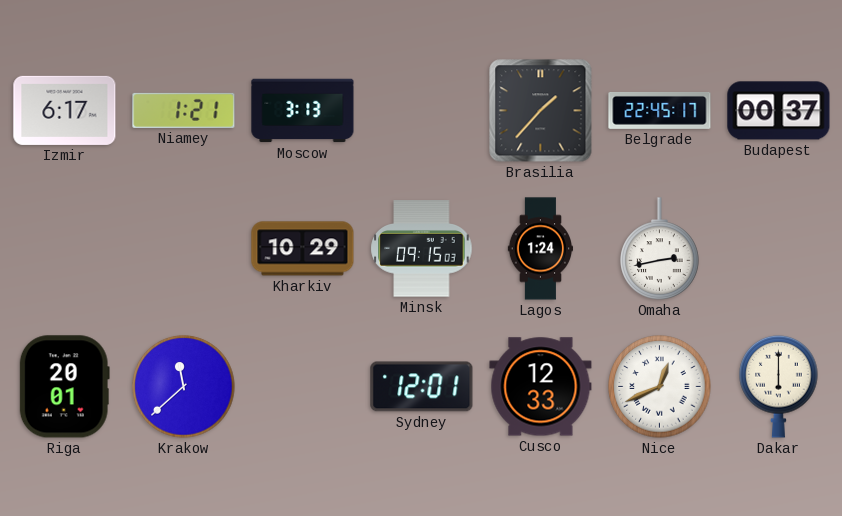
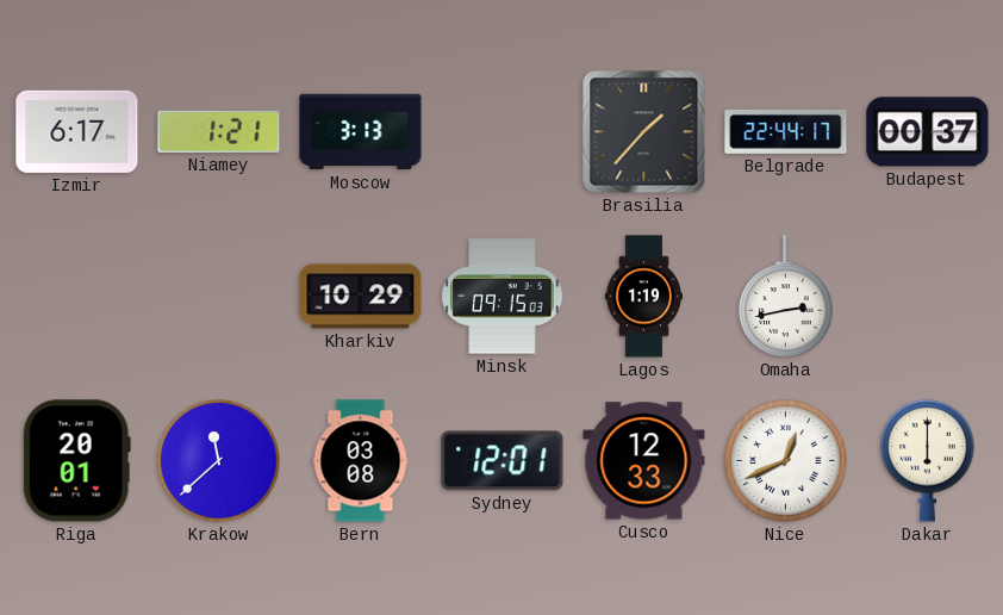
Belgrade: 22:45 -> 22:44
Lagos: 1:24 -> 1:19
Bern: none -> 03:08
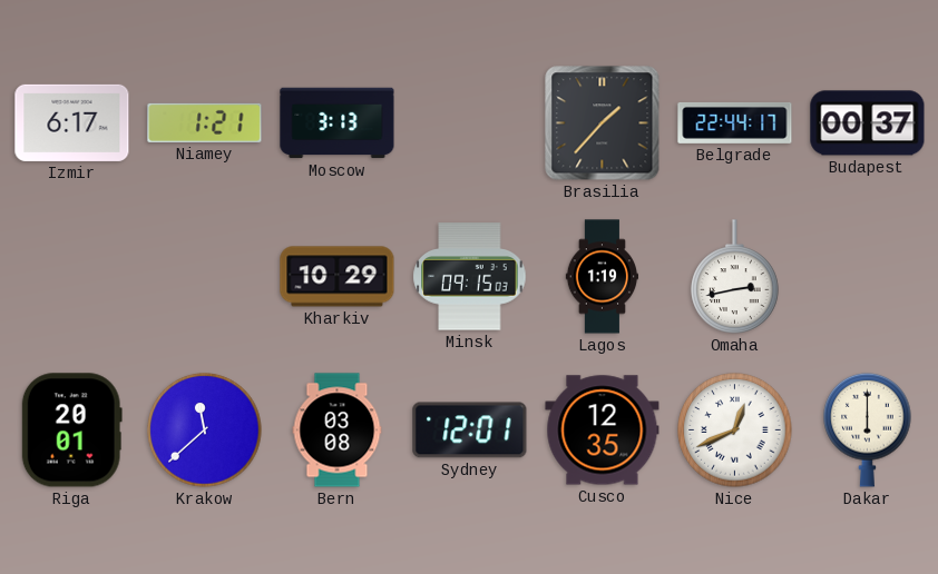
Cusco: 12:33 -> 12:35
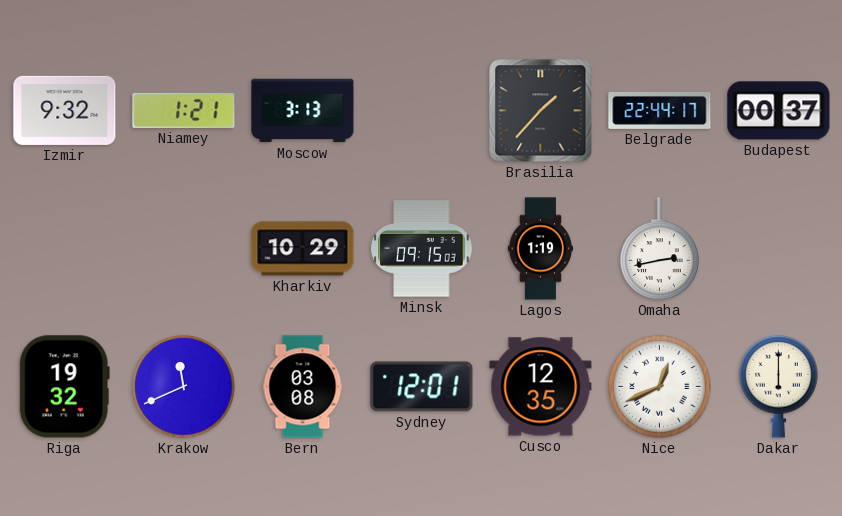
Izmir: 6:17 -> 9:32
Riga: 20:01 -> 19:32
Krakow: 11:38 -> 11:41
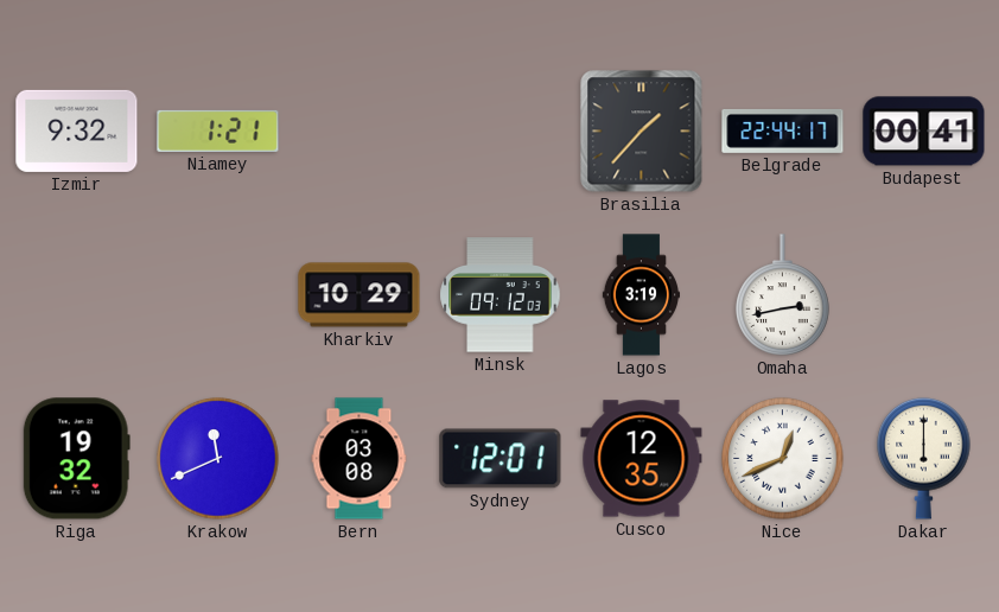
Moscow: 3:13 -> none
Budapest: 00:37 -> 00:41
Minsk: 09:15 -> 09:12
Lagos: 1:19 -> 3:19
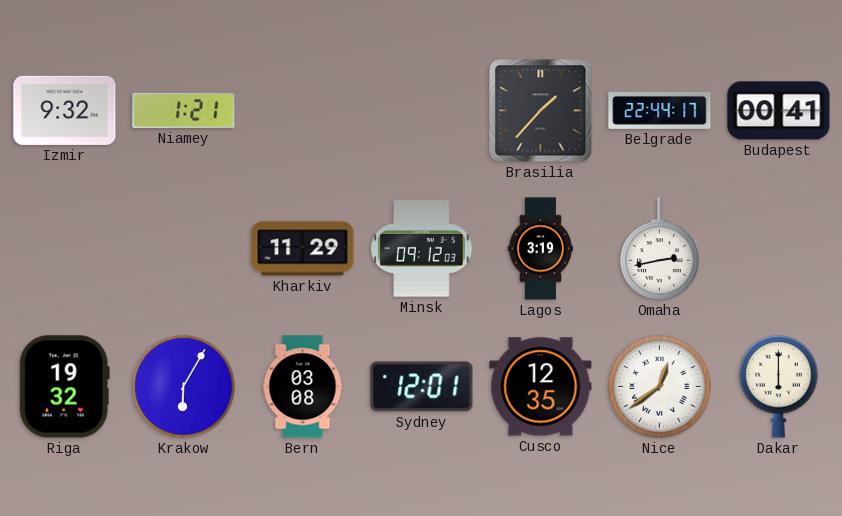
Kharkiv: 10:29 -> 11:29
Krakow: 11:41 -> 6:05
Nice: 12:41 -> 12:39
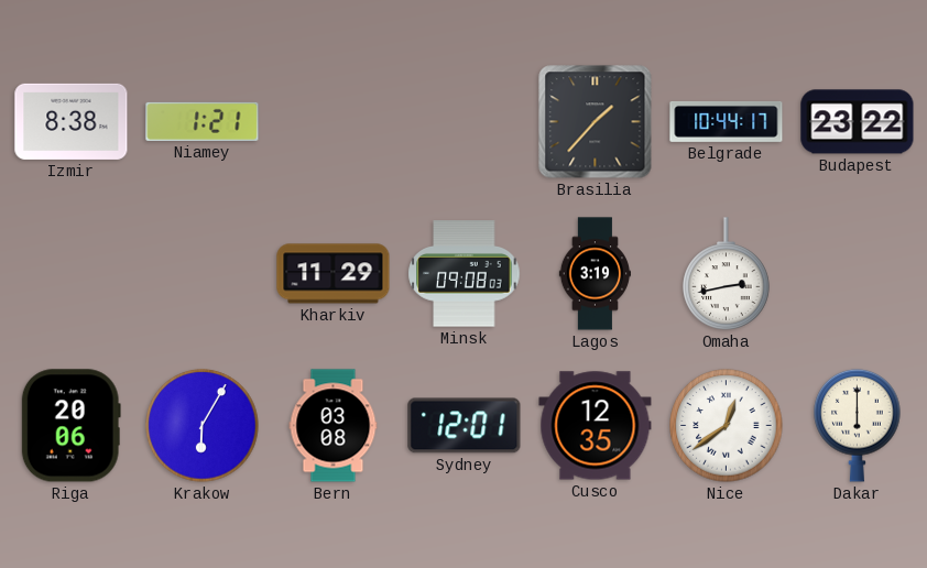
Izmir: 9:32 -> 8:38
Belgrade: 22:44 -> 10:44
Budapest: 00:41 -> 23:22
Minsk: 09:12 -> 09:08
Riga: 19:32 -> 20:06
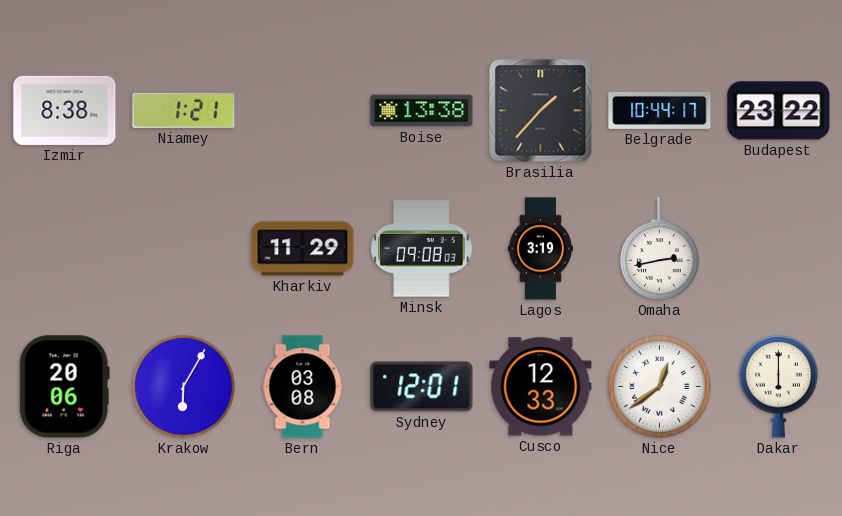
Boise: none -> 13:38
Cusco: 12:35 -> 12:33
